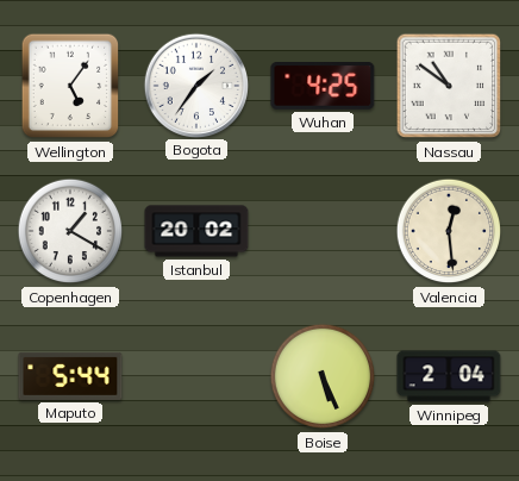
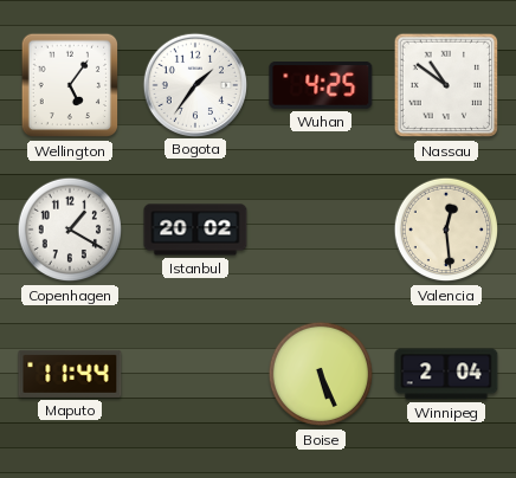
Maputo: 5:44 -> 11:44
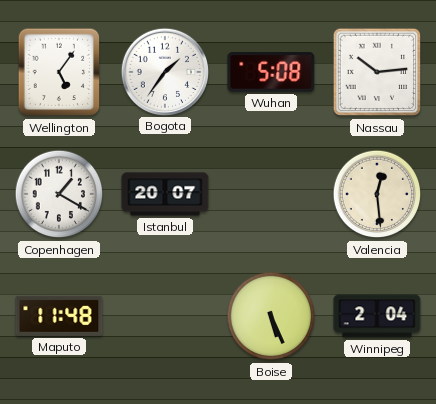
Wuhan: 4:25 -> 5:08
Nassau: 10:51 -> 10:14
Istanbul: 20:02 -> 20:07
Maputo: 11:44 -> 11:48
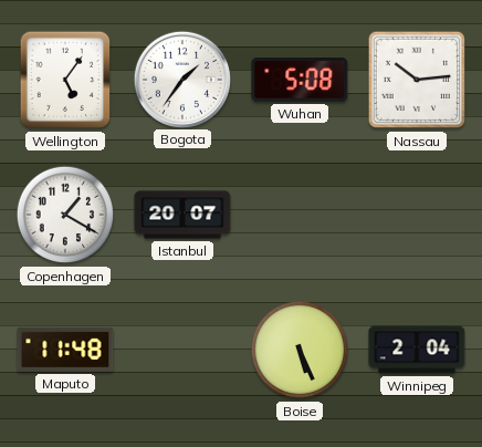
Valencia: 12:29 -> none
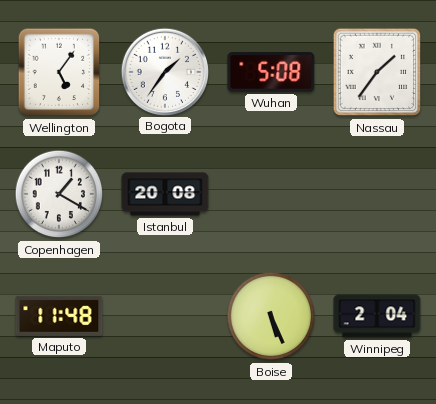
Nassau: 10:14 -> 1:36
Istanbul: 20:07 -> 20:08
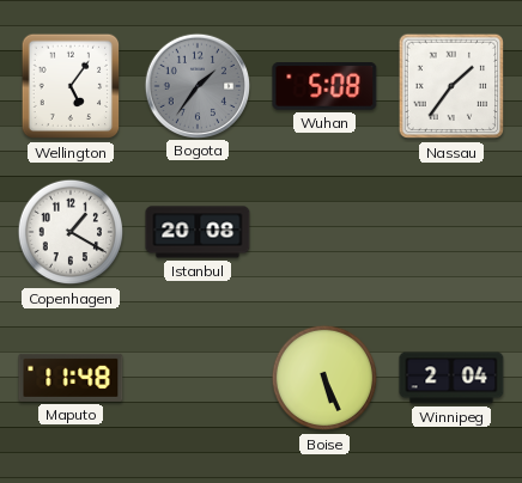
Bogota dial: white -> grey
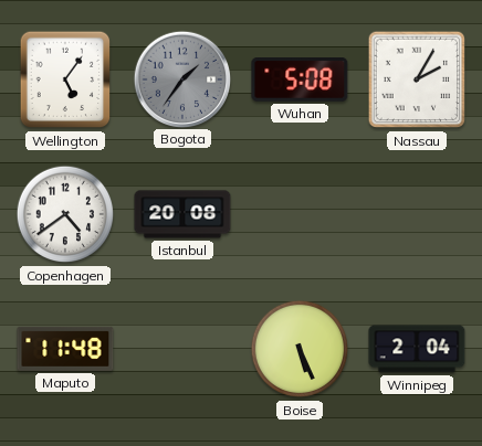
Nassau: 1:36 -> 2:05
Copenhagen: 1:20 -> 4:39
